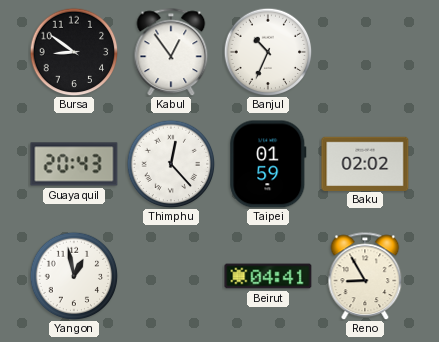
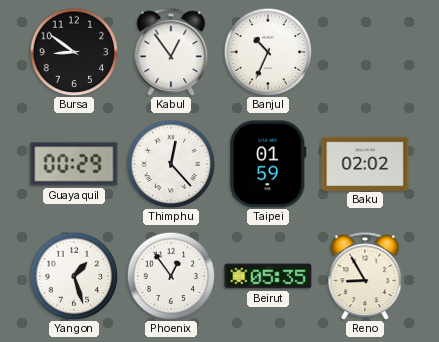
Guayaquil: 20:43 -> 00:29
Yangon: 12:58 -> 1:27
Phoenix: none -> 12:54
Beirut: 04:41 -> 05:35
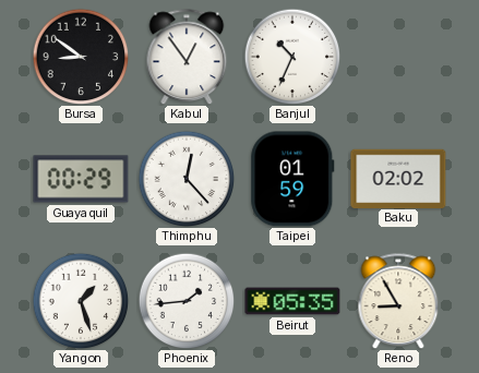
Phoenix: 12:54 -> 1:44
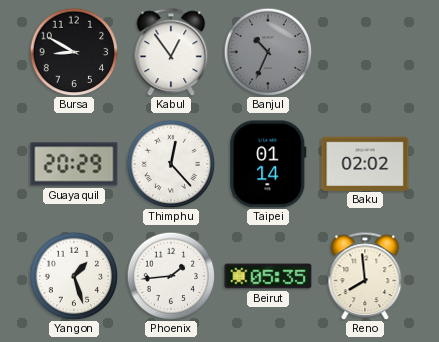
Bursa: 8:51 -> 8:50
Banjul dial: white -> grey
Guayaquil: 00:29 -> 20:29
Taipei: 01:59 -> 01:14
Reno: 8:55 -> 7:59
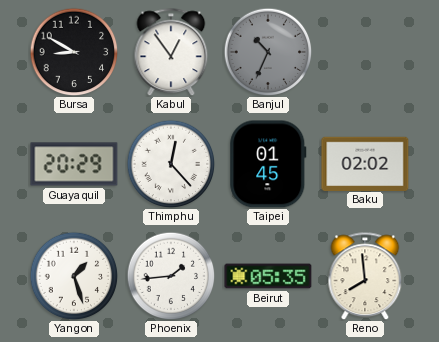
Taipei: 01:14 -> 01:45
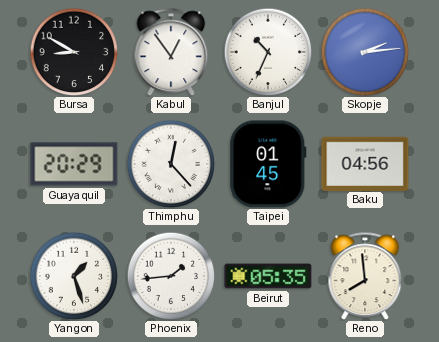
Banjul dial: grey -> white
Skopje: none -> 2:14
Baku: 02:02 -> 04:56
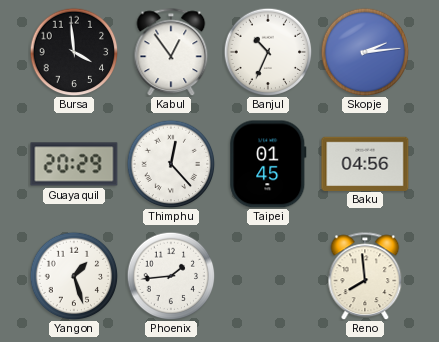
Bursa: 8:50 -> 3:59
Beirut: 05:35 -> none
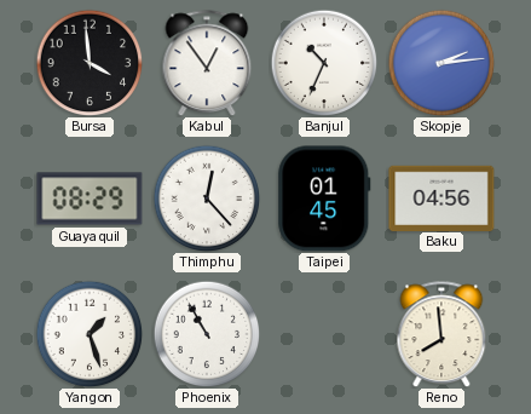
Guayaquil: 20:29 -> 08:29
Phoenix: 1:44 -> 10:55
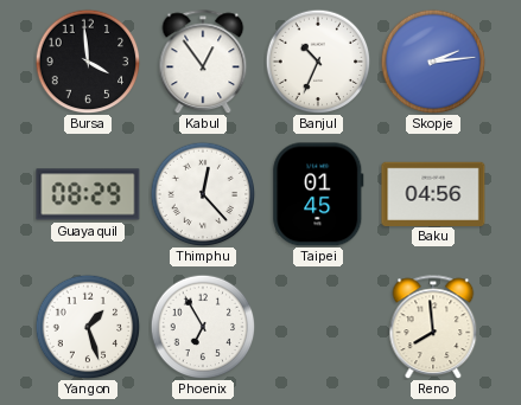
Phoenix: 10:55 -> 6:55
